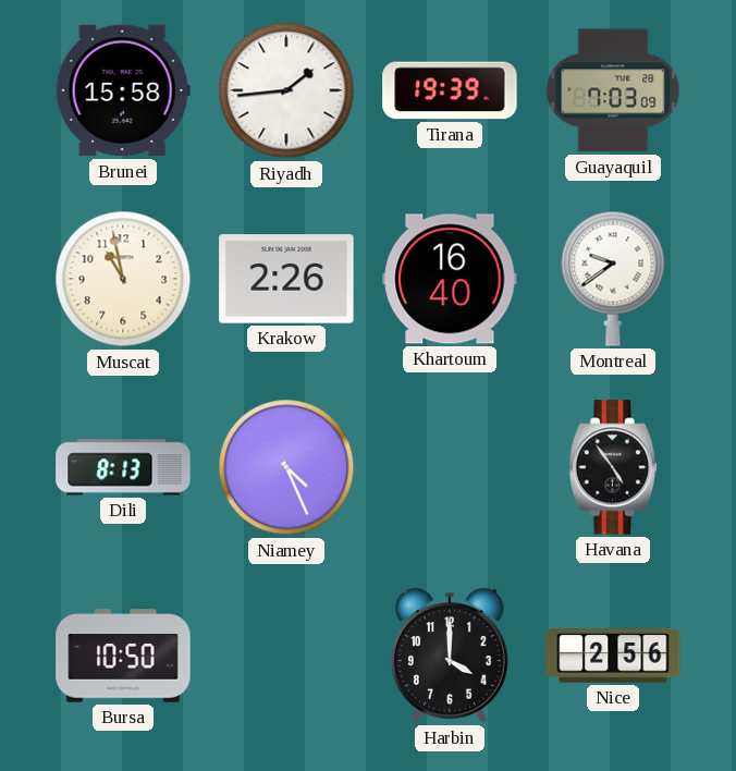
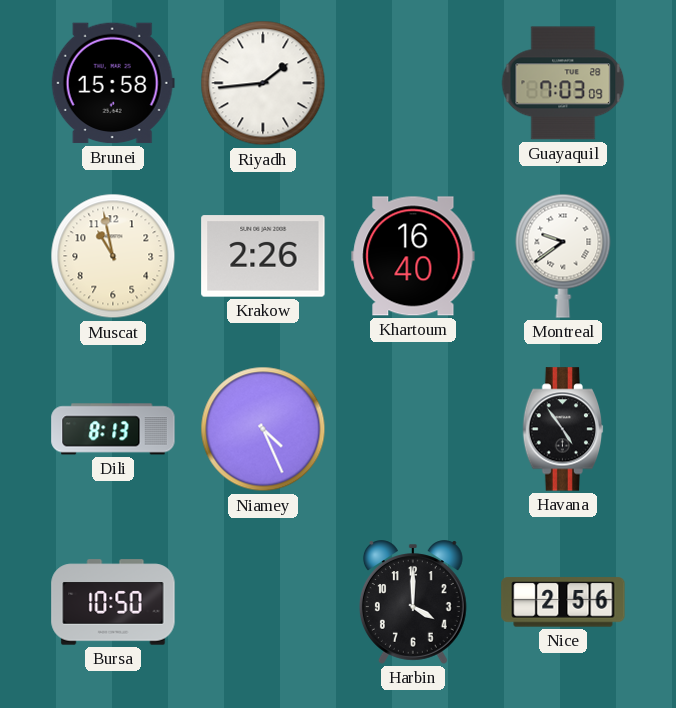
Tirana: 19:39 -> none
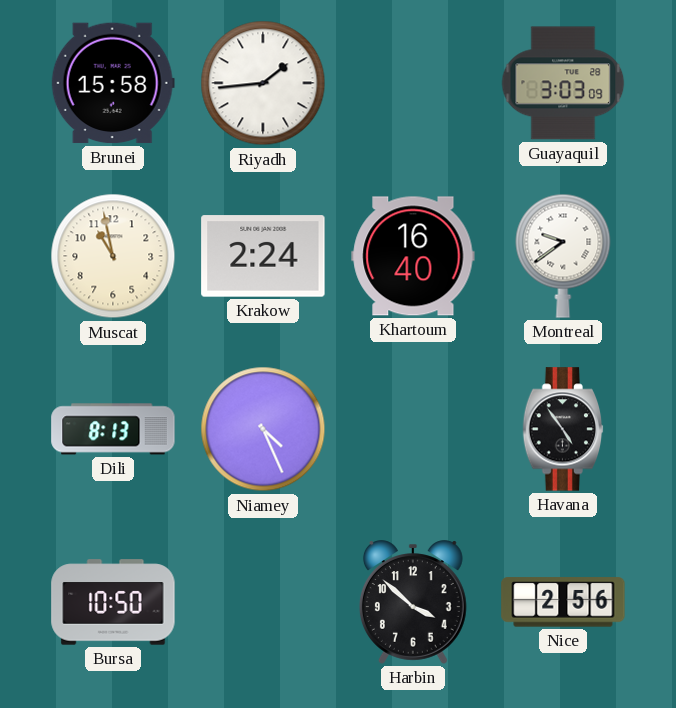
Guayaquil: 7:03 -> 3:03
Krakow: 2:26 -> 2:24
Harbin: 4:00 -> 3:52
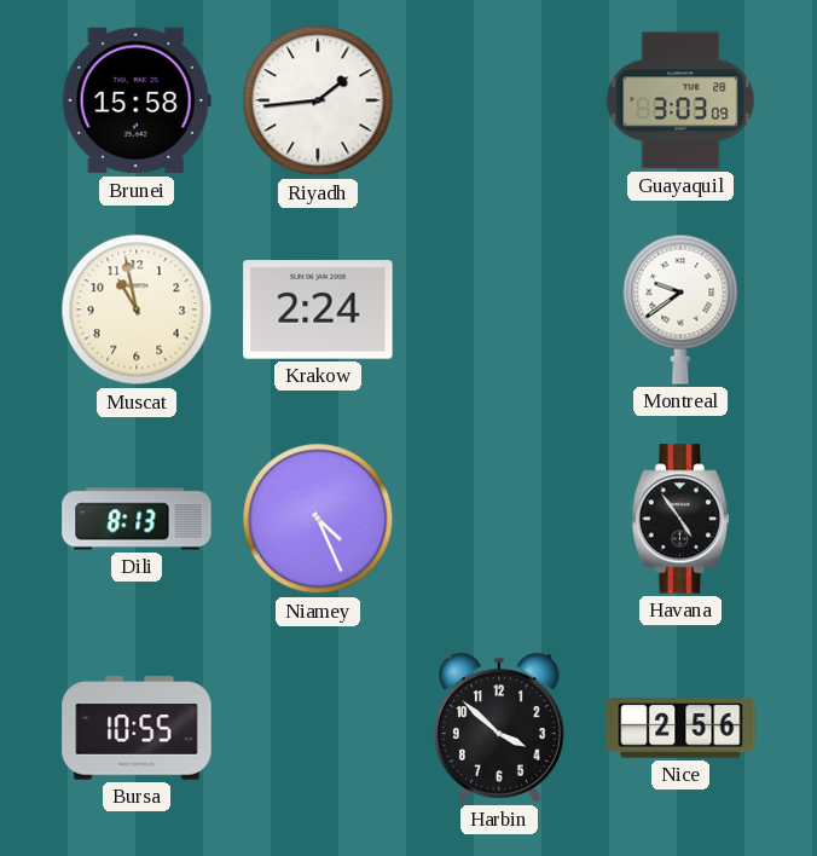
Khartoum: 16:40 -> none
Bursa: 10:50 -> 10:55
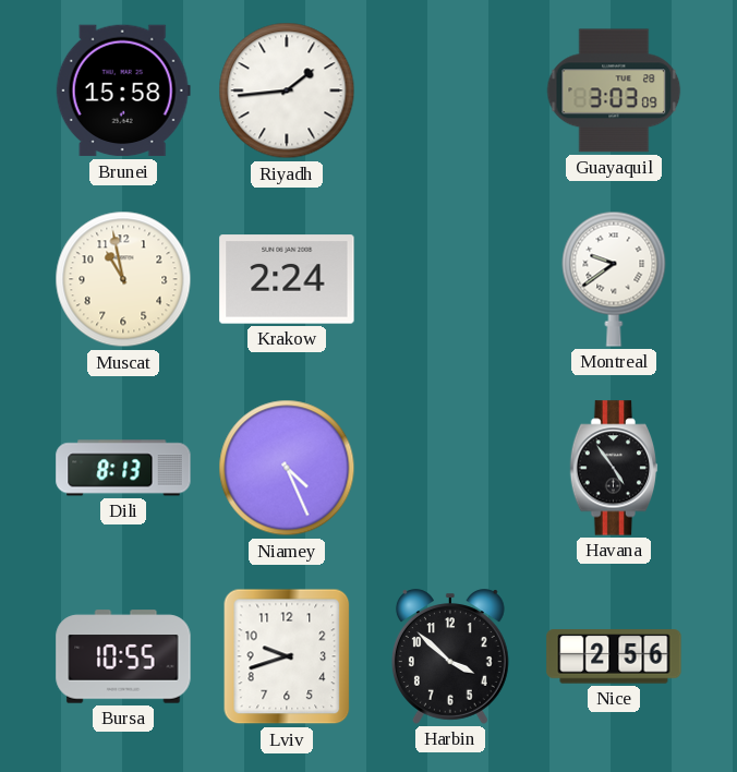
Lviv: none -> 9:42
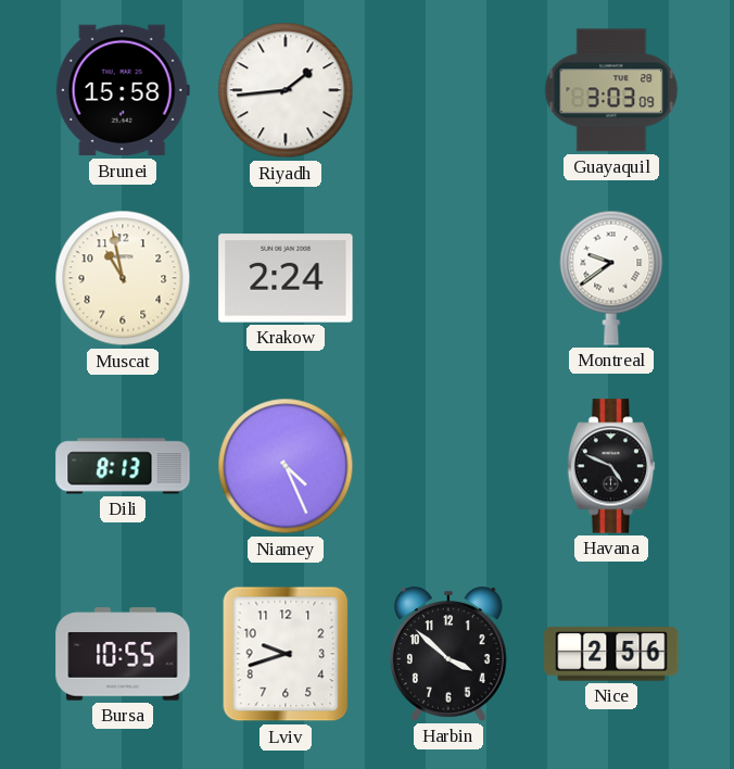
Havana: 4:54 -> 4:49
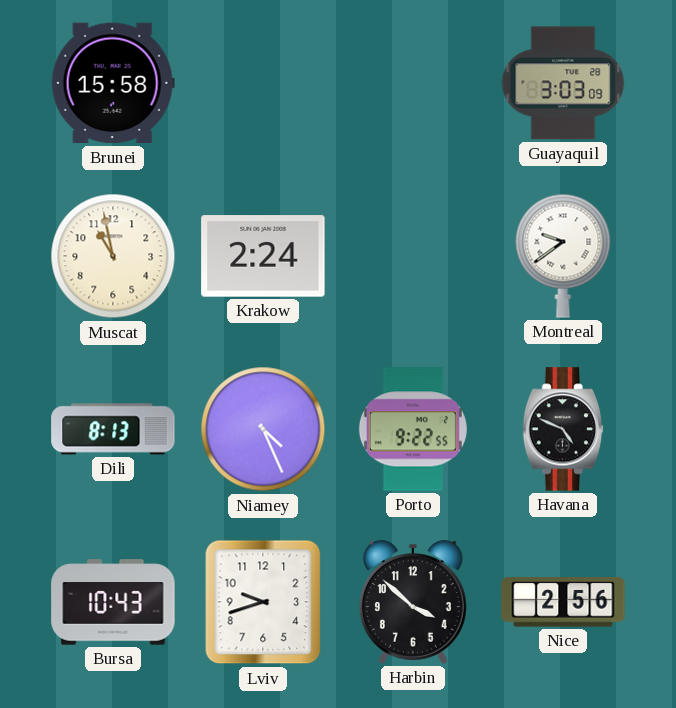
Riyadh: 1:44 -> none
Porto: none -> 9:22
Bursa: 10:55 -> 10:43
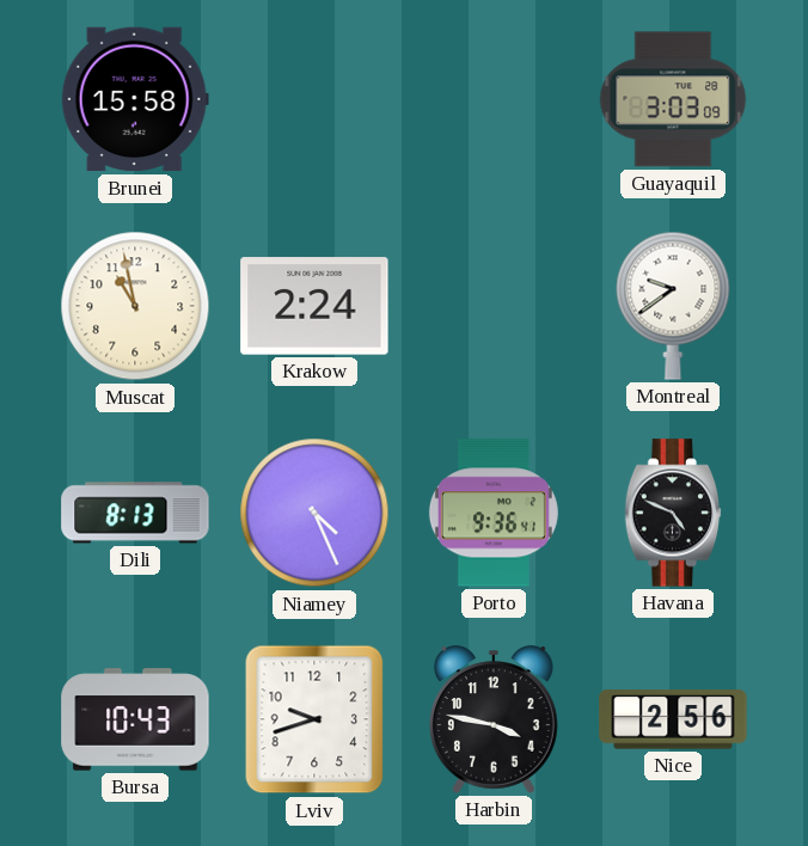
Porto: 9:22 -> 9:36
Harbin: 3:52 -> 3:47
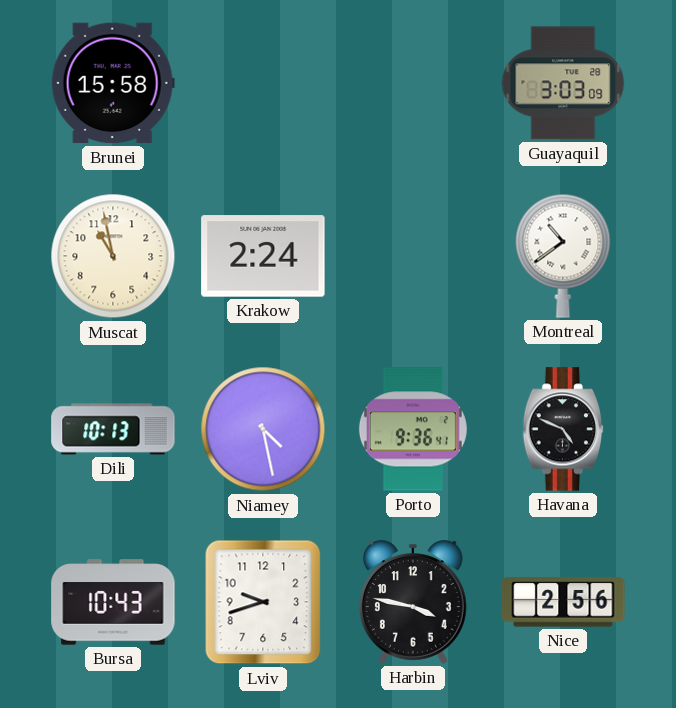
Montreal: 9:39 -> 10:39
Dili: 8:13 -> 10:13
Niamey: 4:26 -> 4:28
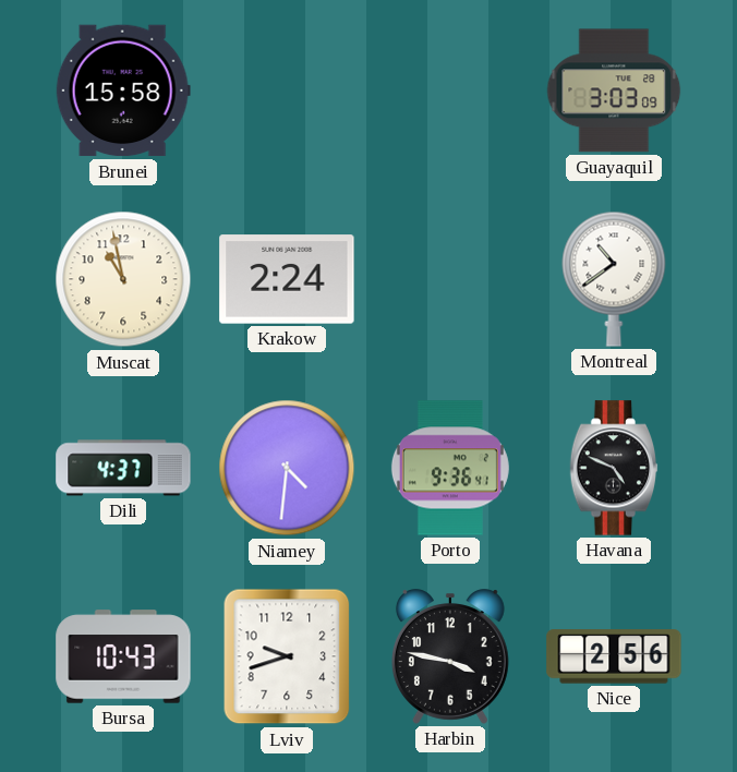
Dili: 10:13 -> 4:37
Niamey: 4:28 -> 4:31
